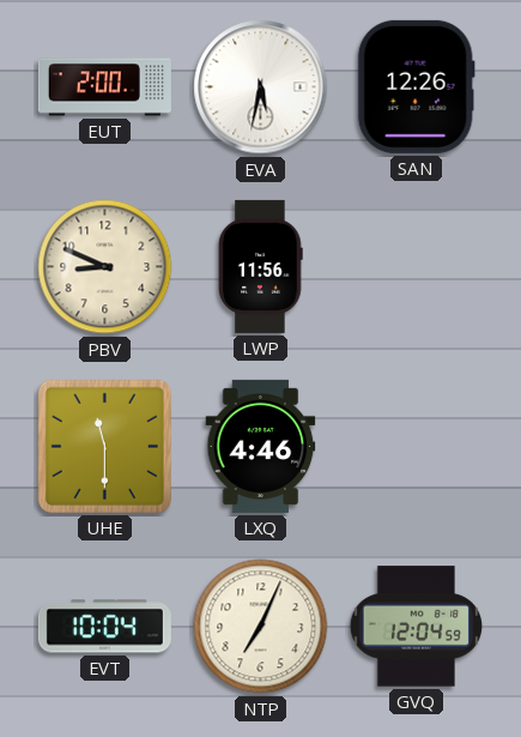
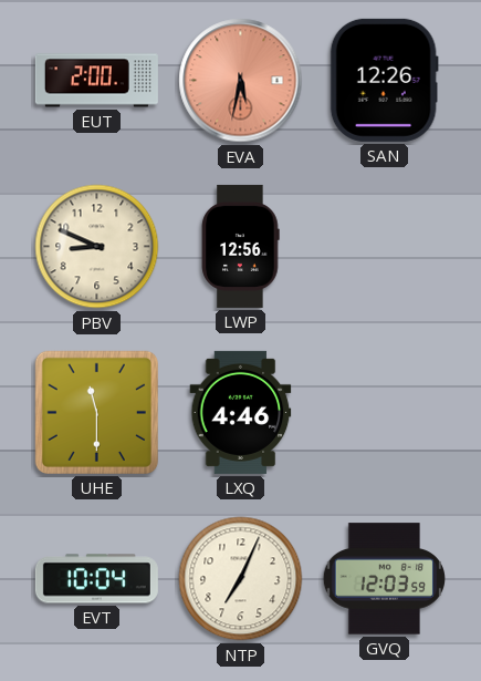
EVA dial: white -> salmon
LWP: 11:56 -> 12:56
GVQ: 12:04 -> 12:03
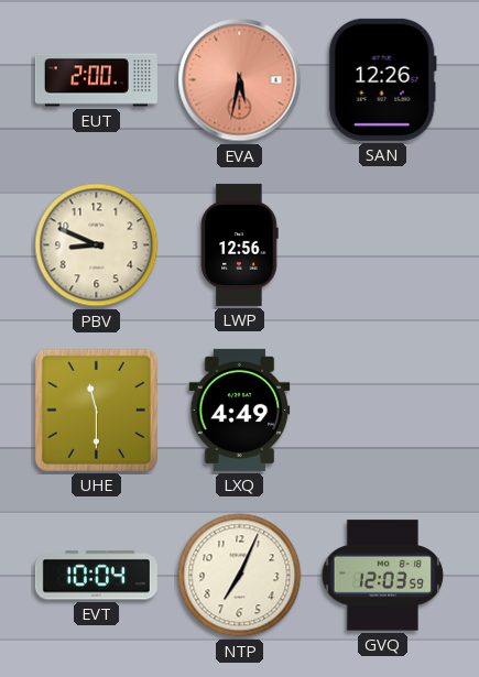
LXQ: 4:46 -> 4:49
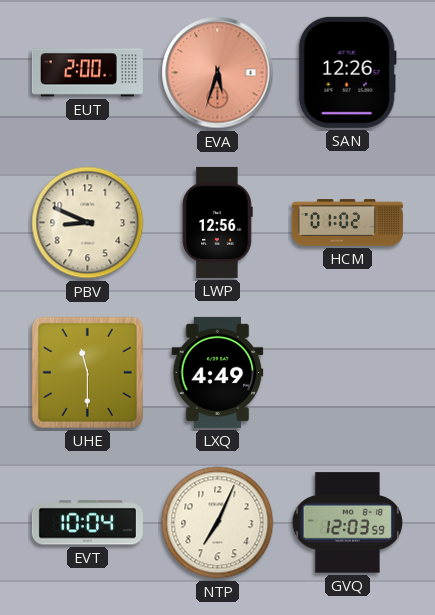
EVA: 5:32 -> 5:33
HCM: none -> 01:02
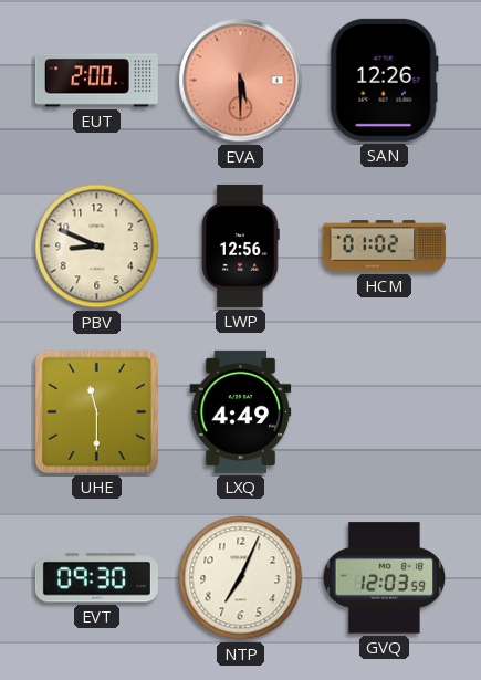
EVA: 5:33 -> 5:30
EVT: 10:04 -> 09:30
